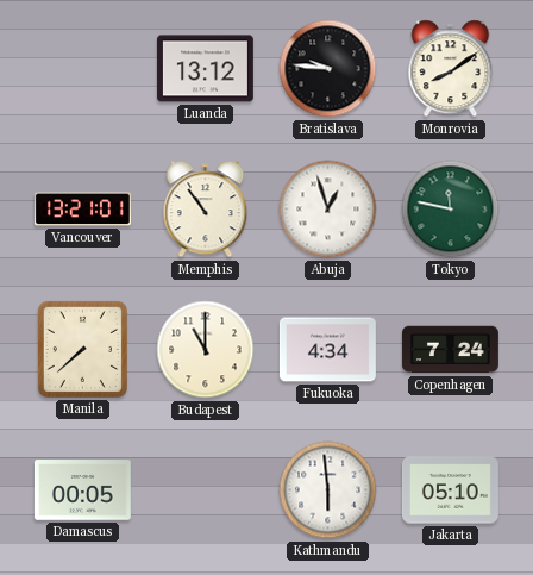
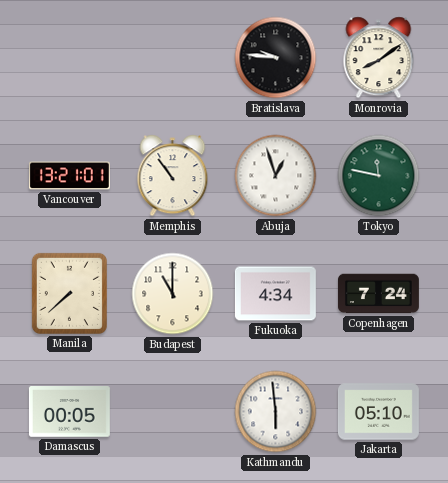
Luanda: 13:12 -> none
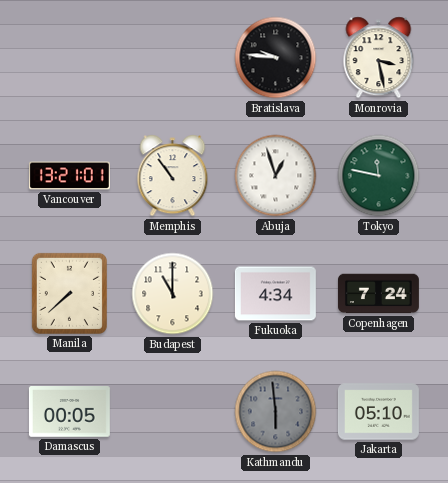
Monrovia: 8:09 -> 3:28
Kathmandu dial: white -> grey
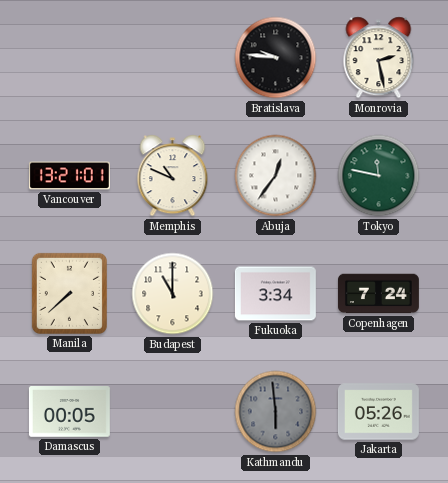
Monrovia: 3:28 -> 2:28
Memphis: 10:54 -> 10:49
Abuja: 12:57 -> 12:36
Fukuoka: 4:34 -> 3:34
Jakarta: 05:10 -> 05:26
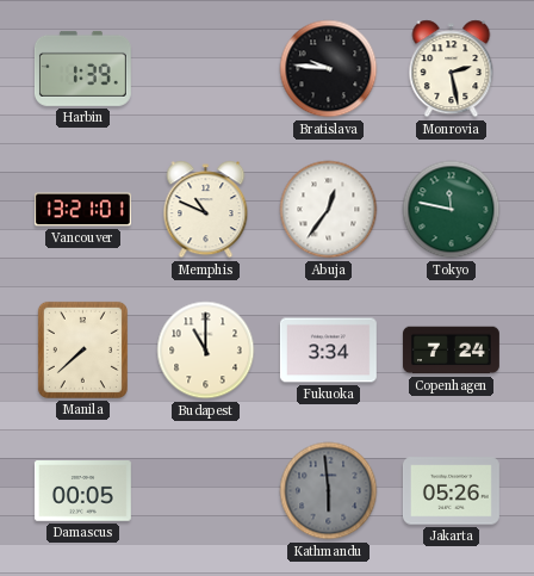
Harbin: none -> 1:39
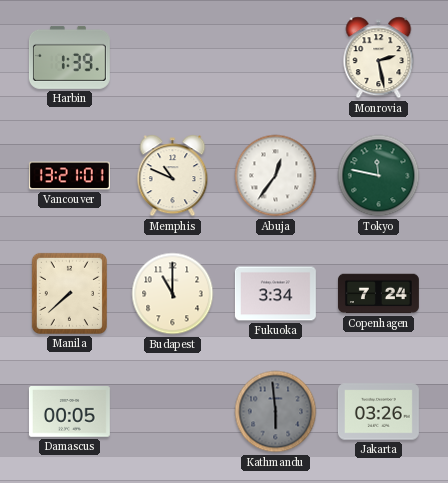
Bratislava: 9:46 -> none
Jakarta: 05:26 -> 03:26
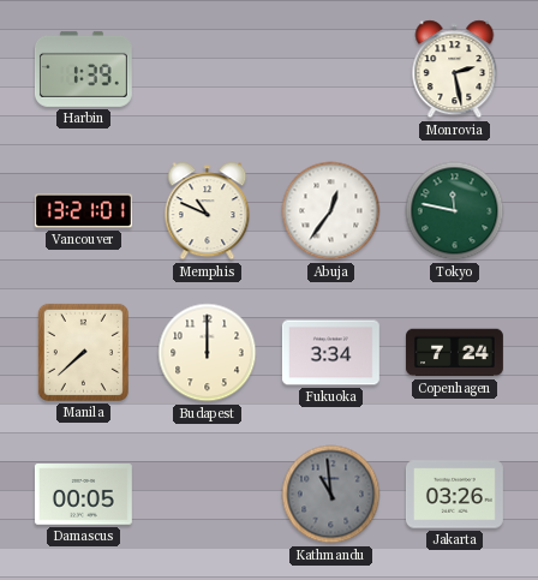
Budapest: 11:00 -> 12:00
Kathmandu: 5:59 -> 10:59
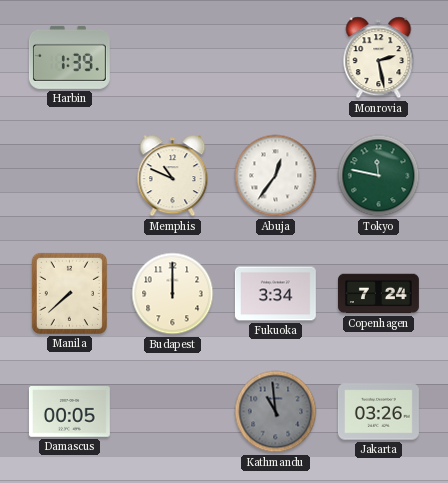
Vancouver: 13:21 -> none
